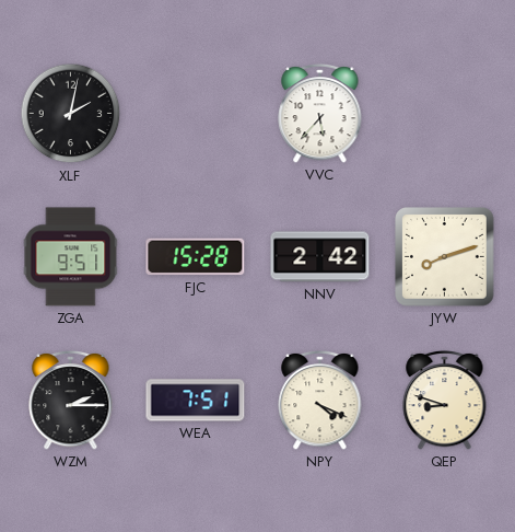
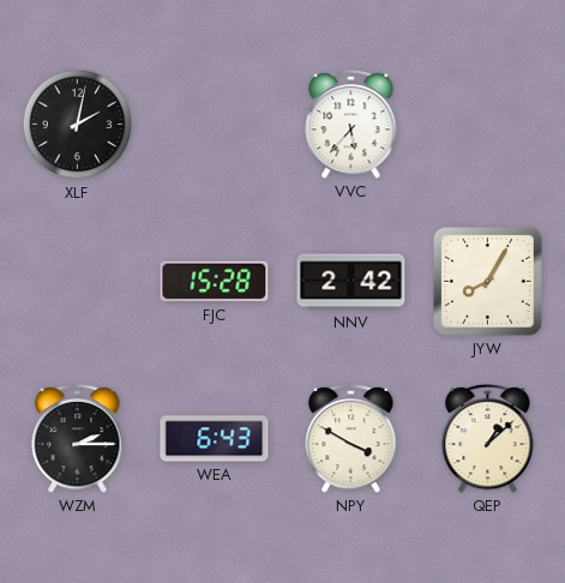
ZGA: 9:51 -> none
JYW: 8:12 -> 8:05
WEA: 7:51 -> 6:43
NPY: 4:19 -> 3:50
QEP: 8:48 -> 1:08
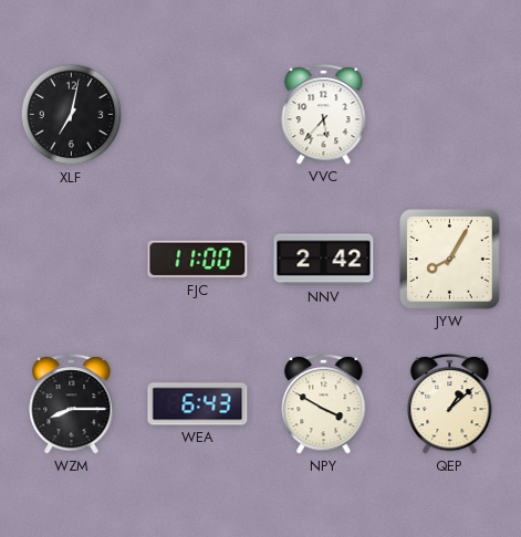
XLF: 2:02 -> 7:02
FJC: 15:28 -> 11:00
WZM: 2:15 -> 8:15
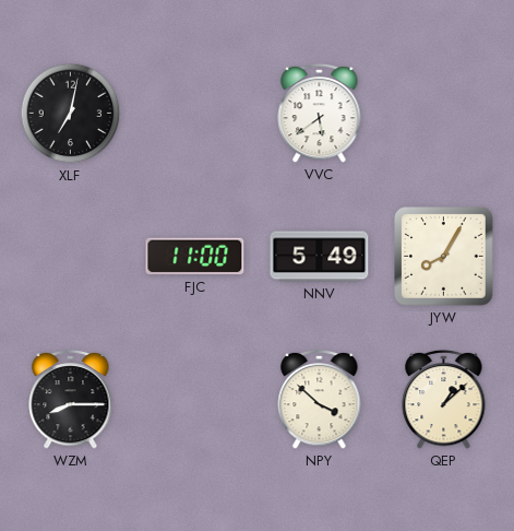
VVC: 5:37 -> 5:39
NNV: 2:42 -> 5:49
WEA: 6:43 -> none
NPY: 3:50 -> 3:52
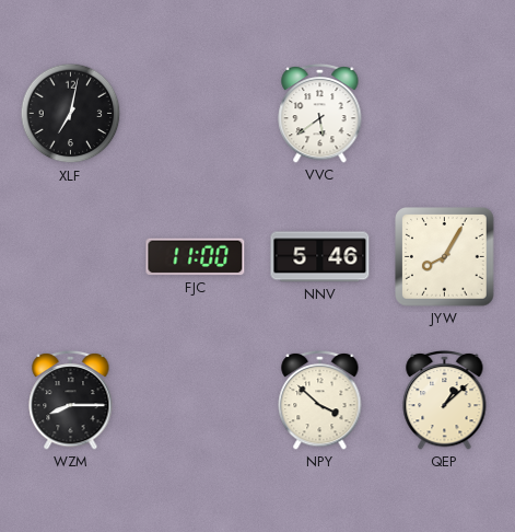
NNV: 5:49 -> 5:46
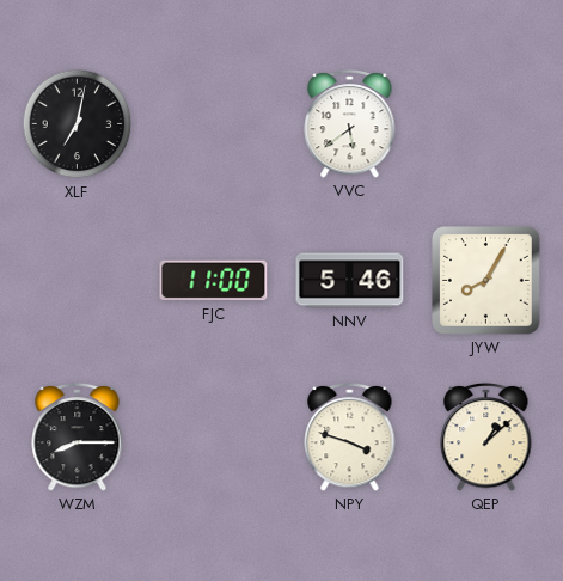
NPY: 3:52 -> 3:48
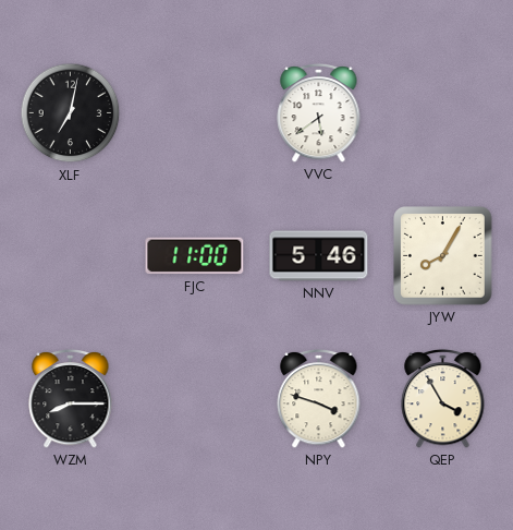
QEP: 1:08 -> 3:55
